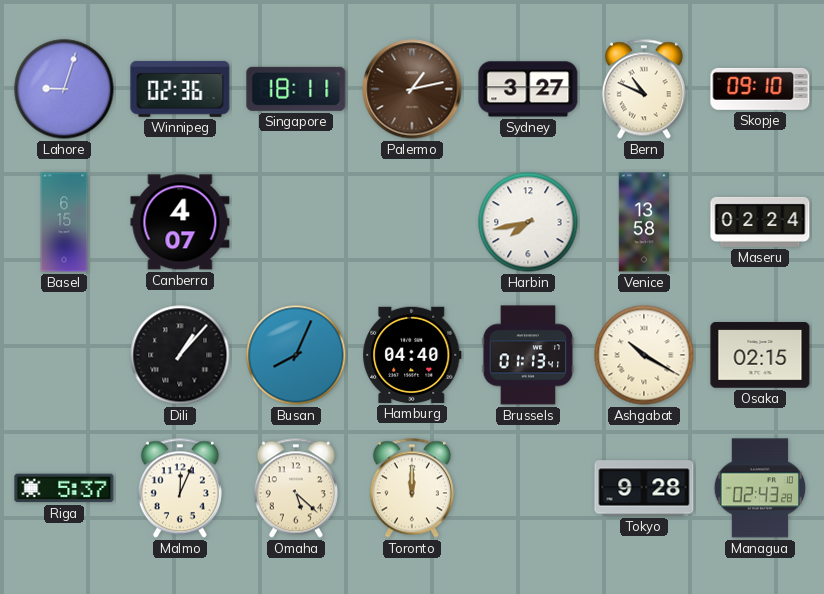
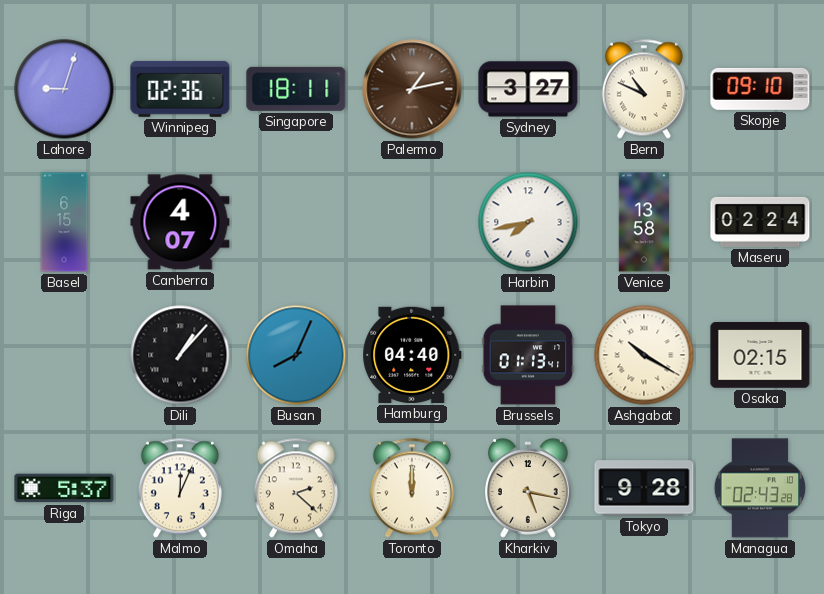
Omaha: 5:22 -> 2:22
Kharkiv: none -> 5:17
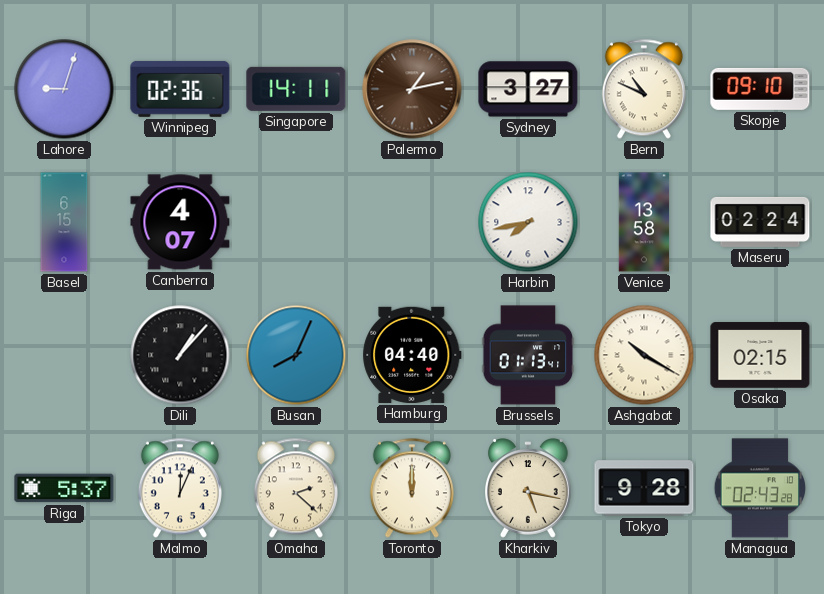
Singapore: 18:11 -> 14:11
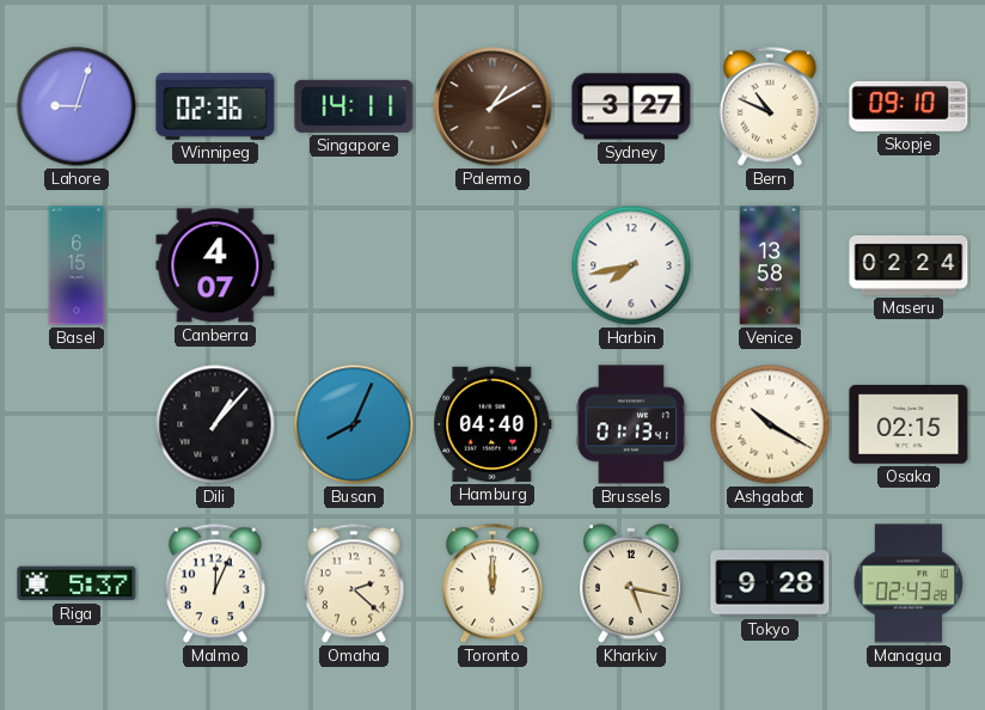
Palermo: 1:13 -> 1:10
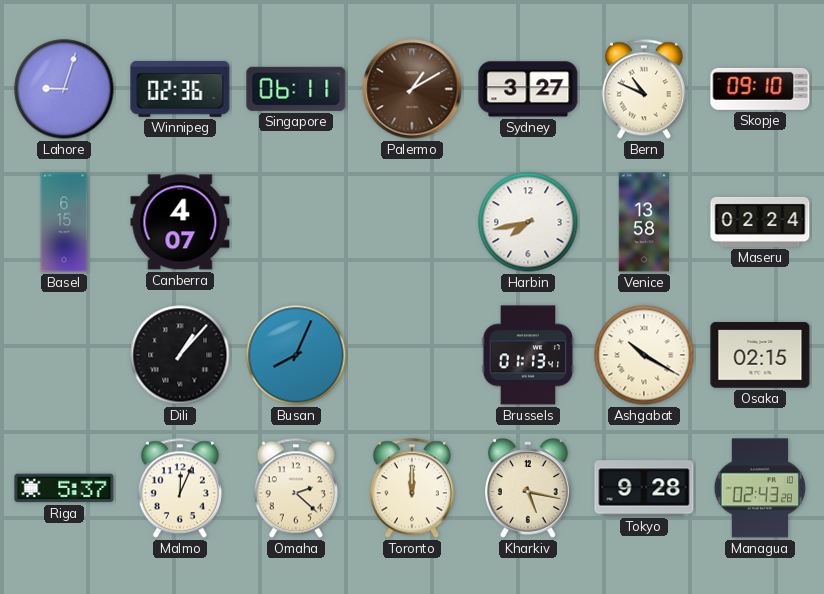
Singapore: 14:11 -> 06:11
Hamburg: 04:40 -> none
